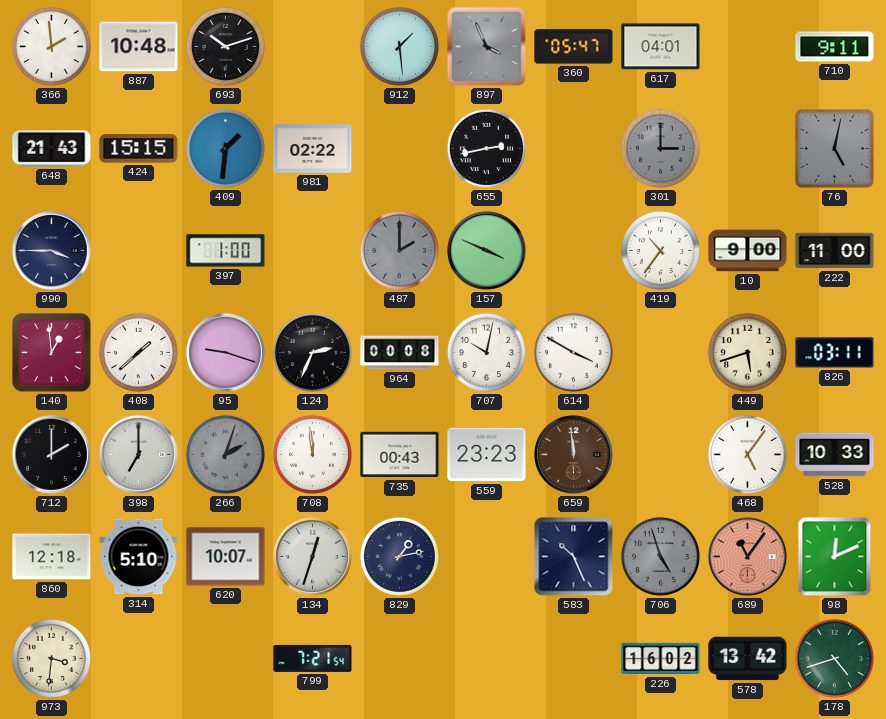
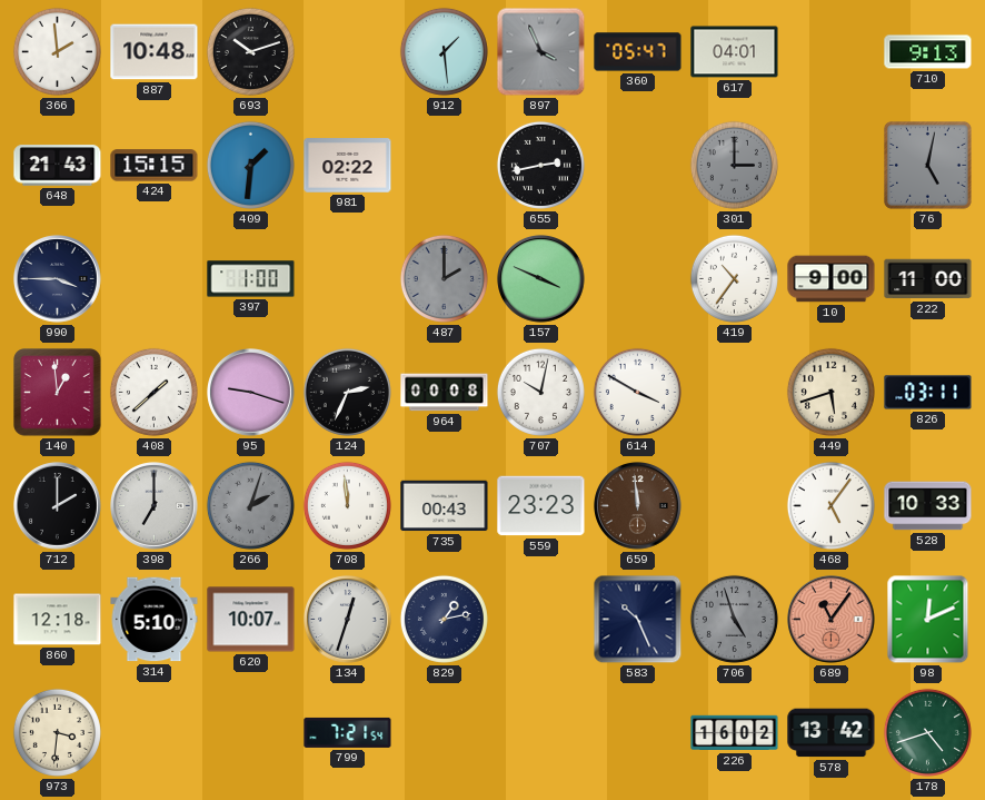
710: 9:11 -> 9:13
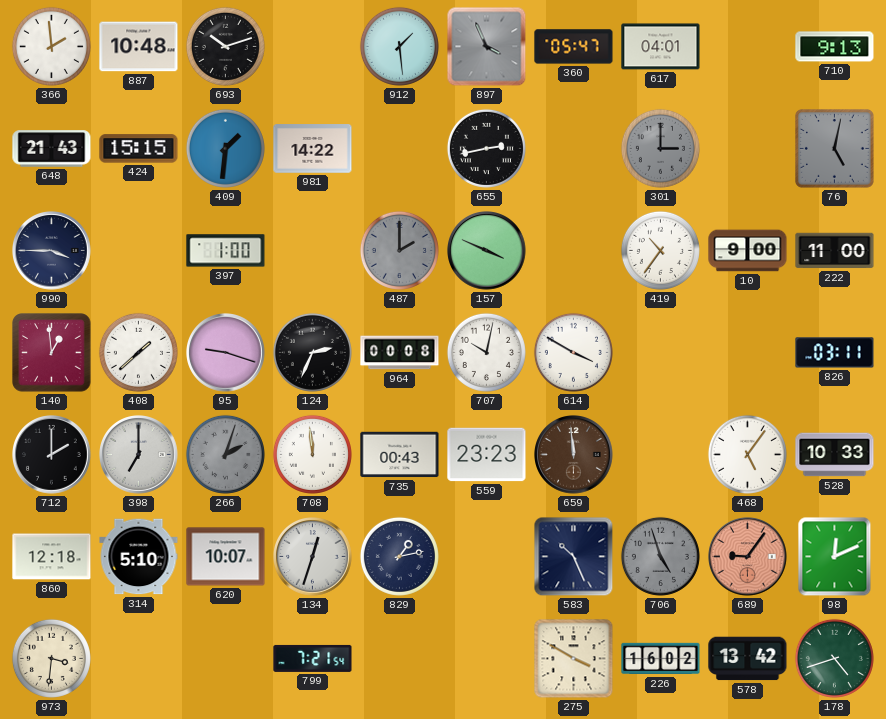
981: 02:22 -> 14:22
449: 5:42 -> none
689: 11:06 -> 9:06
275: none -> 3:50
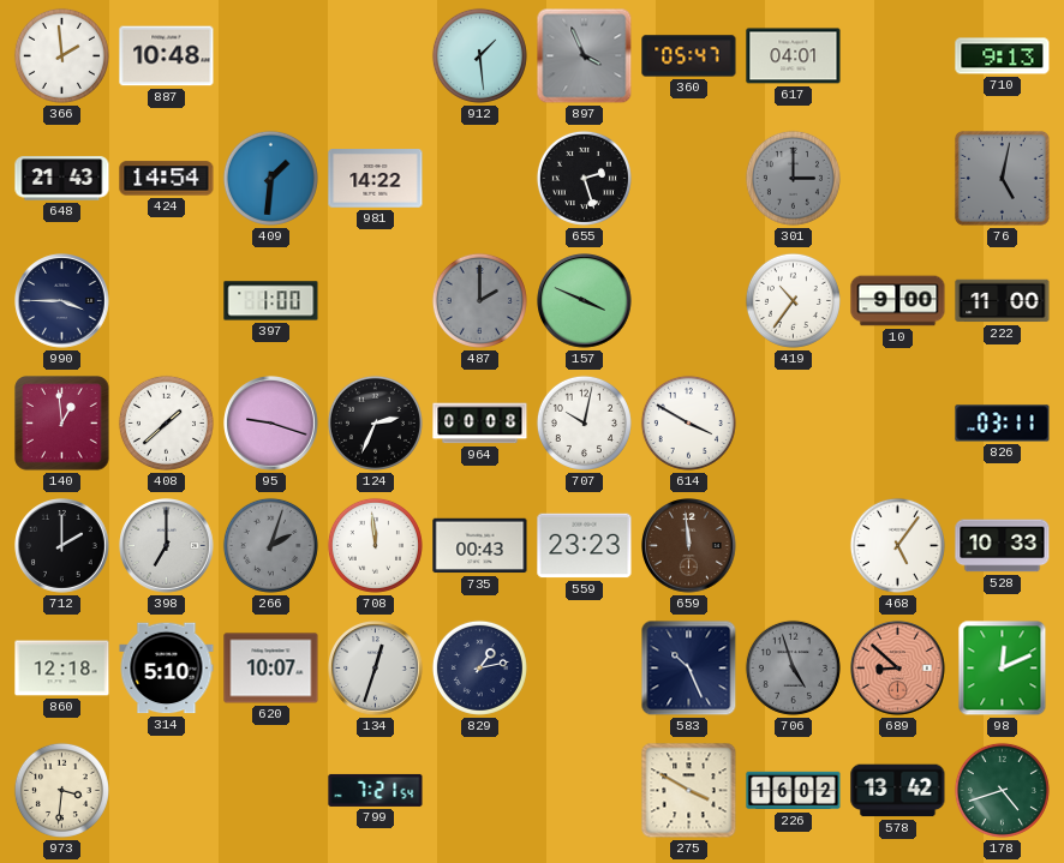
693: 10:12 -> none
424: 15:15 -> 14:54
655: 2:43 -> 2:27
689: 9:06 -> 8:52
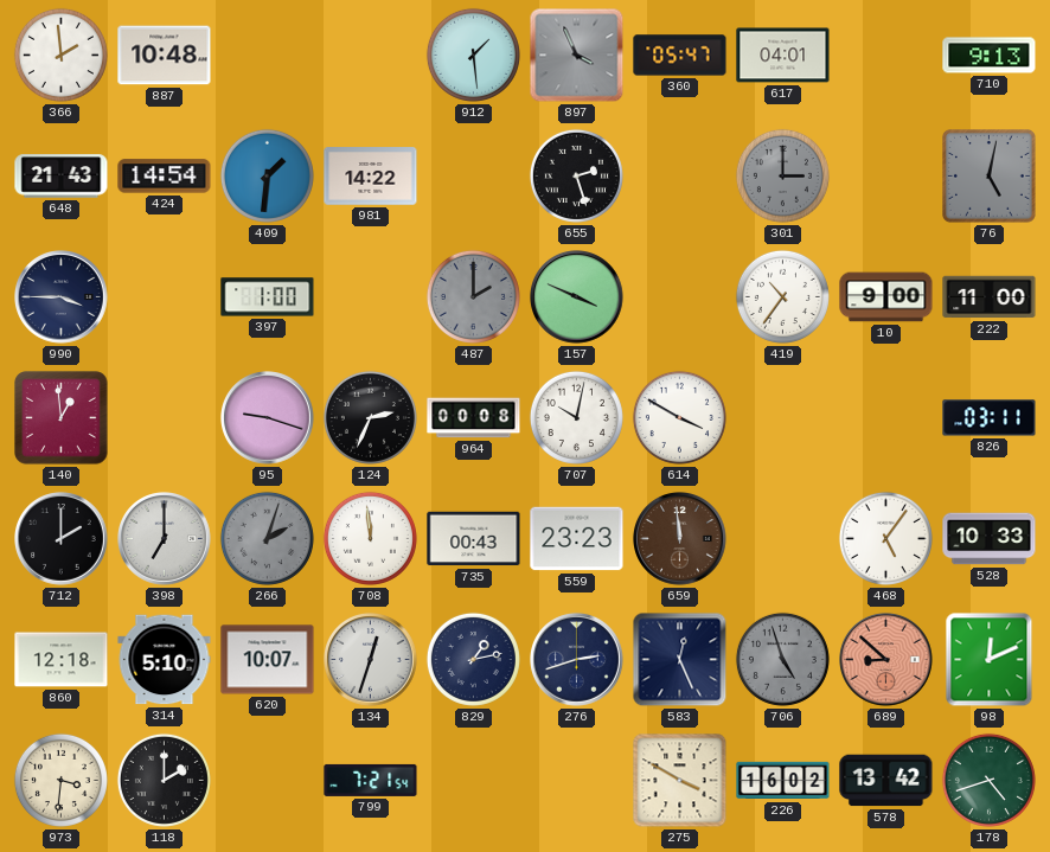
408: 1:38 -> none
276: none -> 2:42
583: 10:26 -> 12:26
118: none -> 2:00
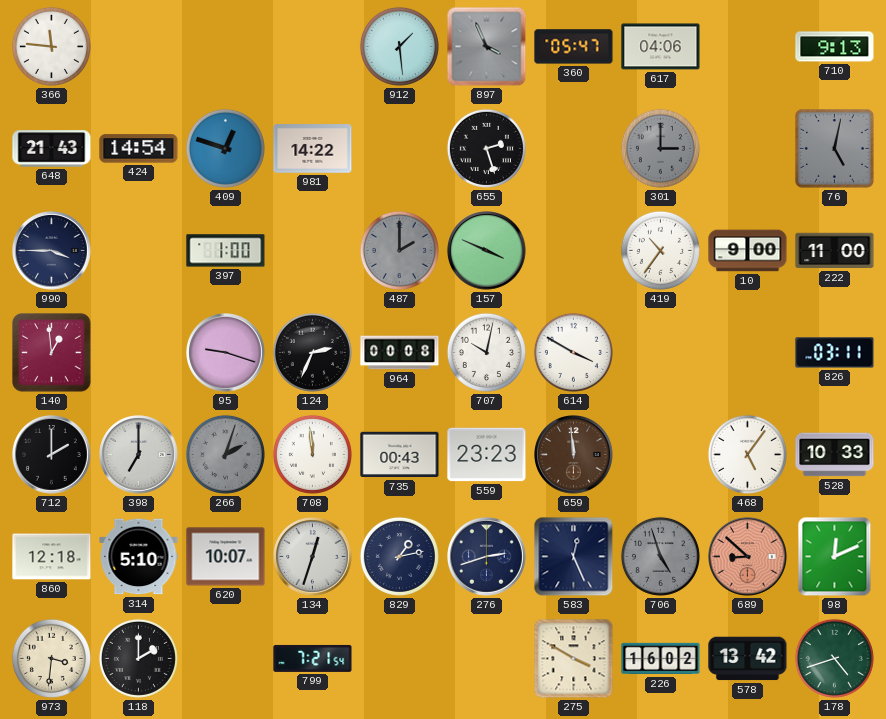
366: 1:59 -> 11:46
887: 10:48 -> none
617: 04:01 -> 04:06
409: 1:31 -> 12:48
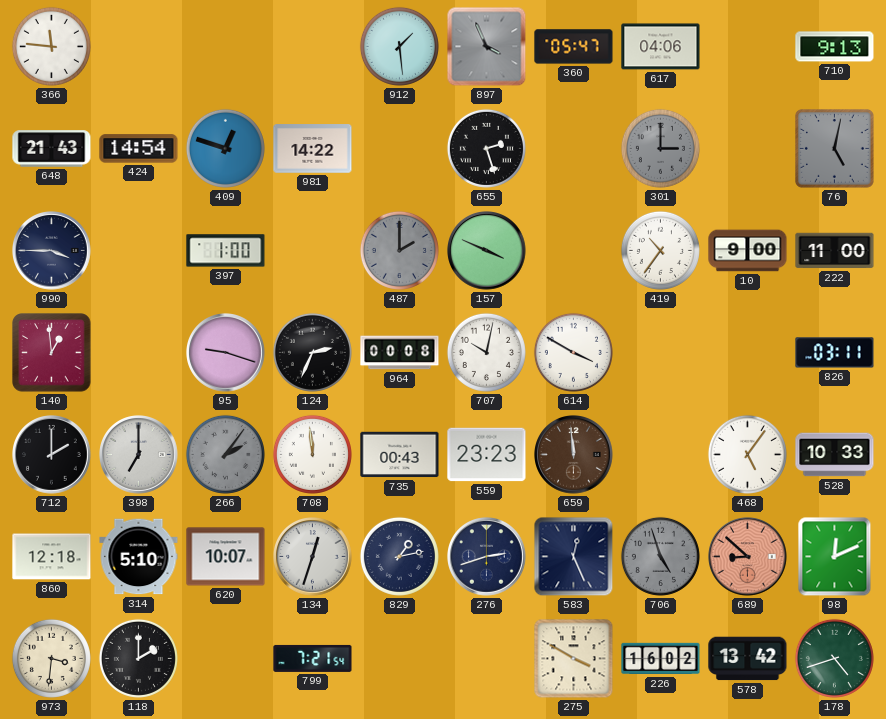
266: 2:03 -> 2:06
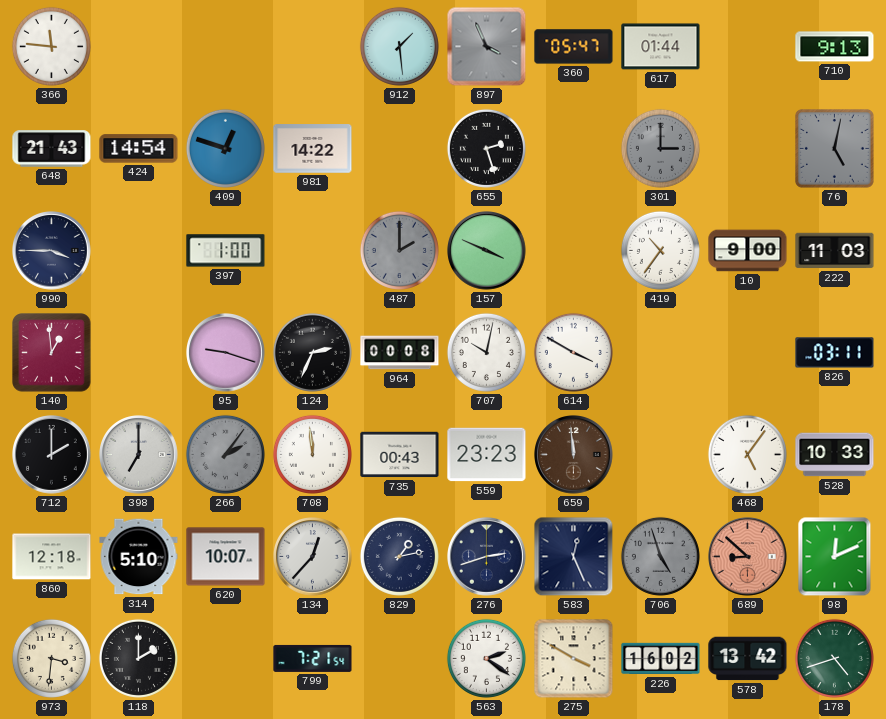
617: 04:06 -> 01:44
222: 11:00 -> 11:03
134: 12:33 -> 12:37
563: none -> 2:21
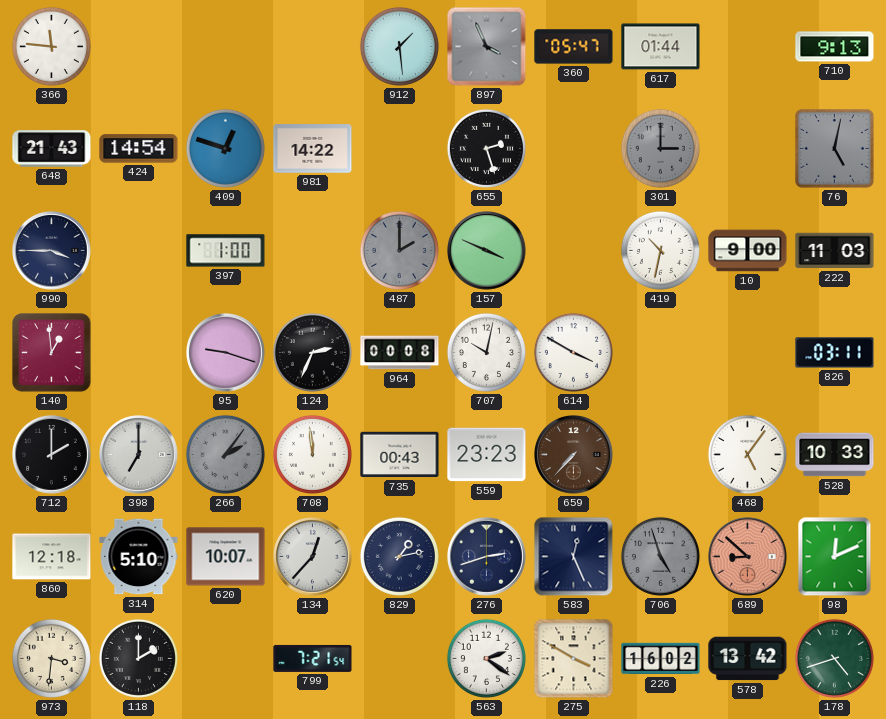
419: 10:36 -> 10:32
659: 11:59 -> 7:37
